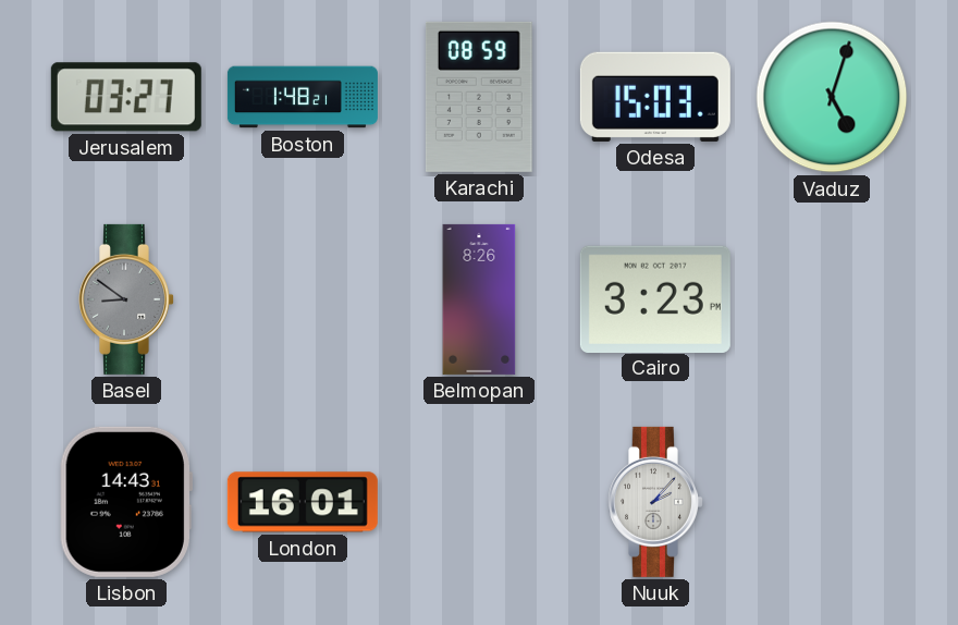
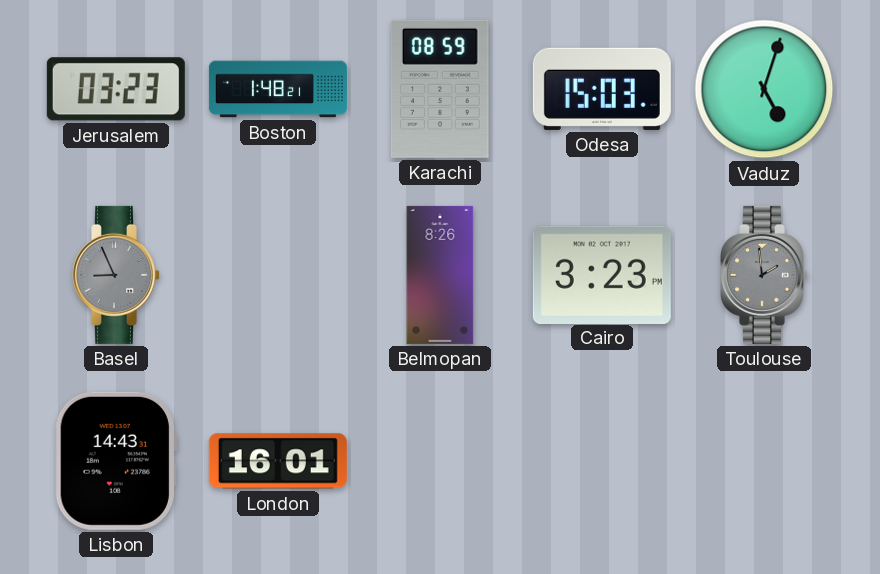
Jerusalem: 03:27 -> 03:23
Basel: 8:51 -> 8:56
Toulouse: none -> 1:59
Nuuk: 2:07 -> none
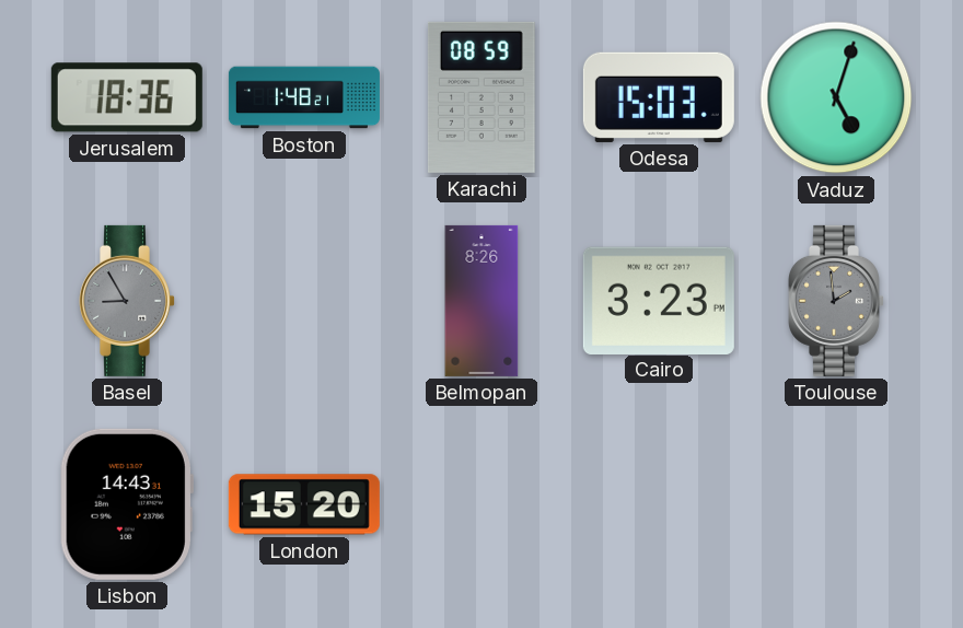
Jerusalem: 03:23 -> 18:36
Basel: 8:56 -> 8:55
London: 16:01 -> 15:20
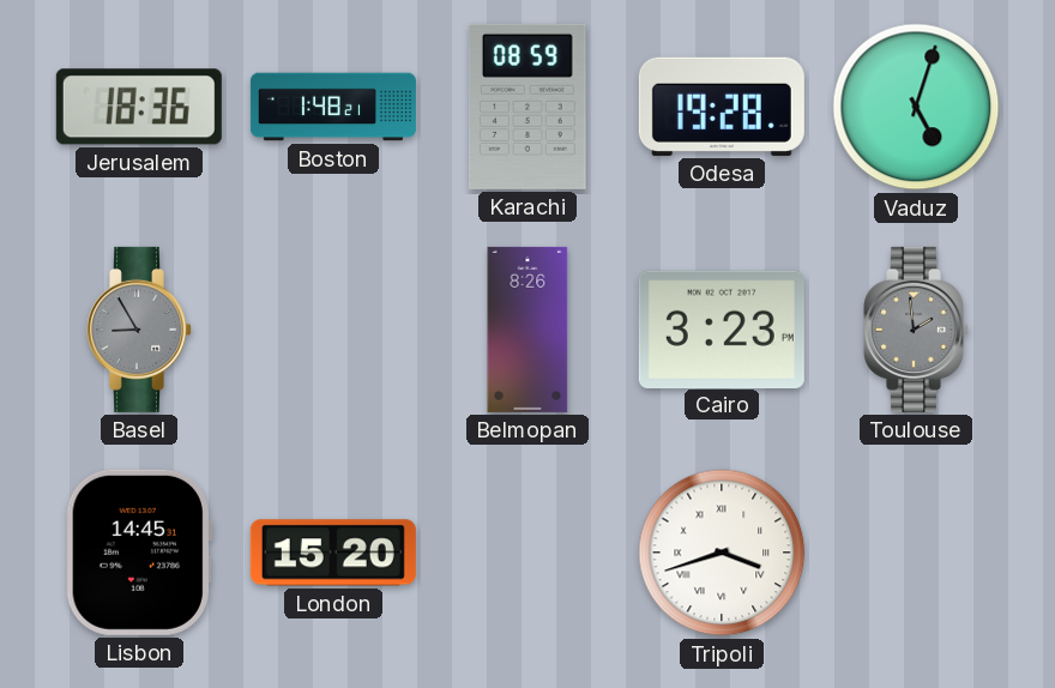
Odesa: 15:03 -> 19:28
Lisbon: 14:43 -> 14:45
Tripoli: none -> 3:42
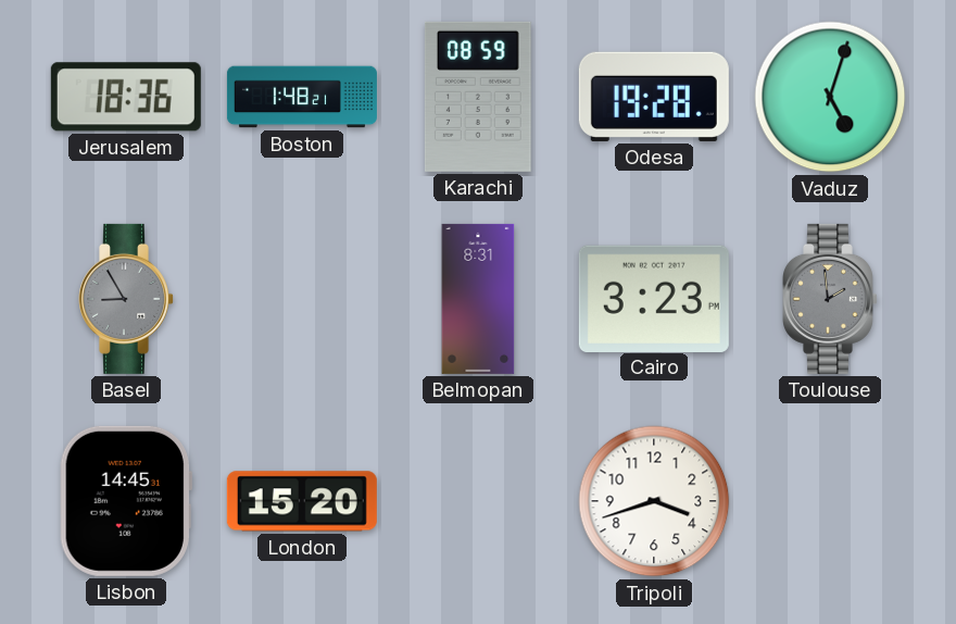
Belmopan: 8:26 -> 8:31
Tripoli numerals: Roman -> Arabic
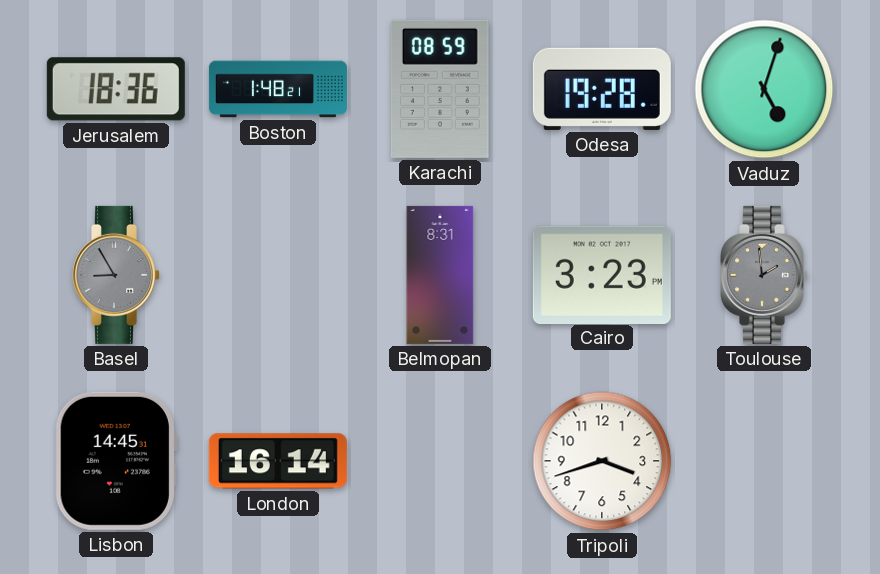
London: 15:20 -> 16:14
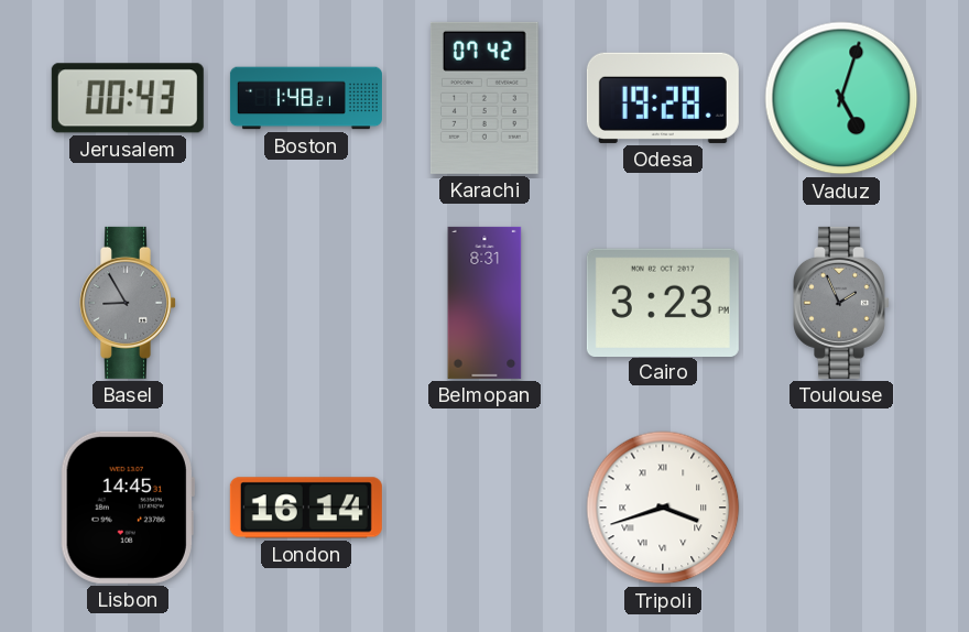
Jerusalem: 18:36 -> 00:43
Karachi: 08:59 -> 07:42
Toulouse: 1:59 -> 1:56
Tripoli numerals: Arabic -> Roman
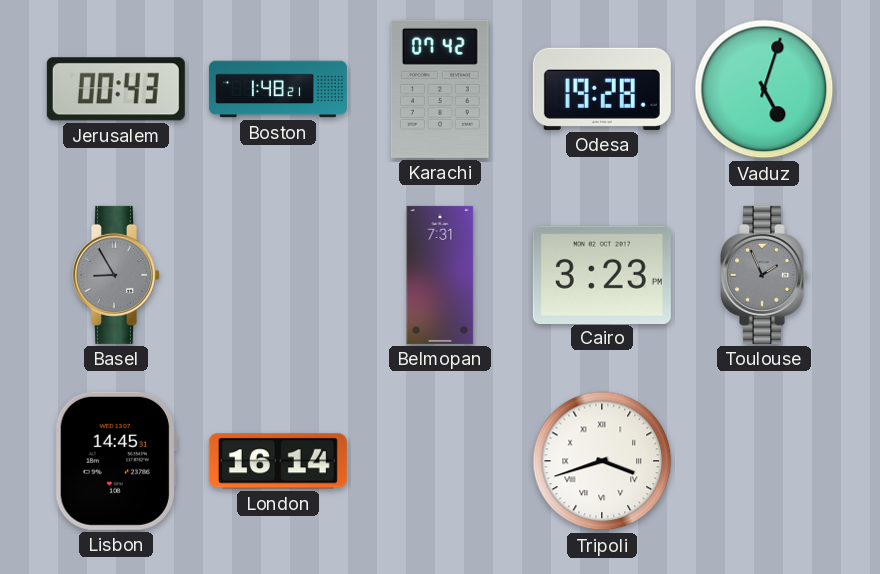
Belmopan: 8:31 -> 7:31
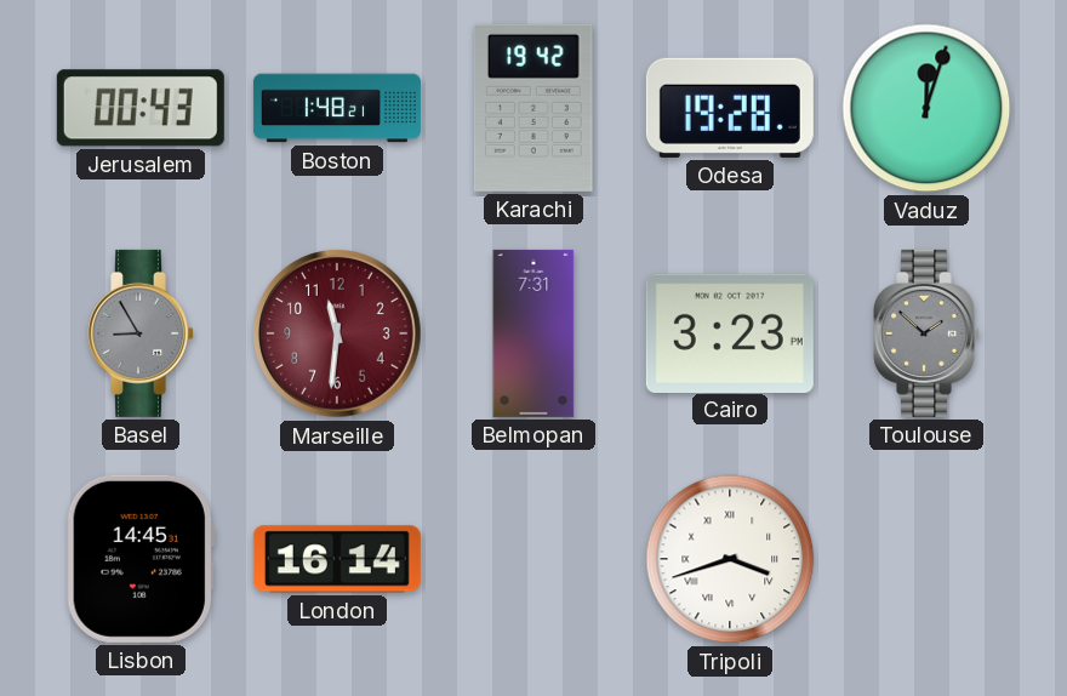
Karachi: 07:42 -> 19:42
Vaduz: 5:03 -> 12:03
Marseille: none -> 11:31
Toulouse: 1:56 -> 1:52
